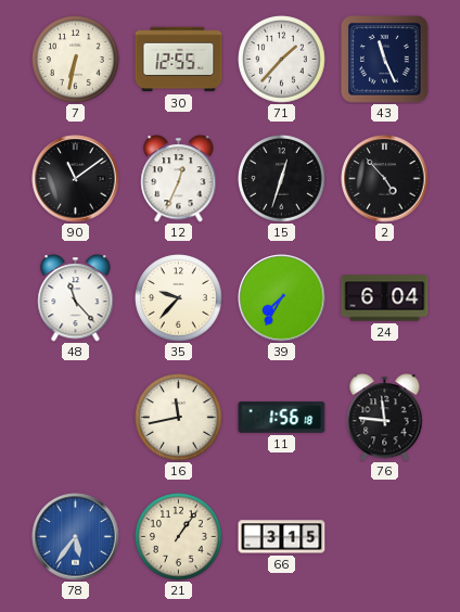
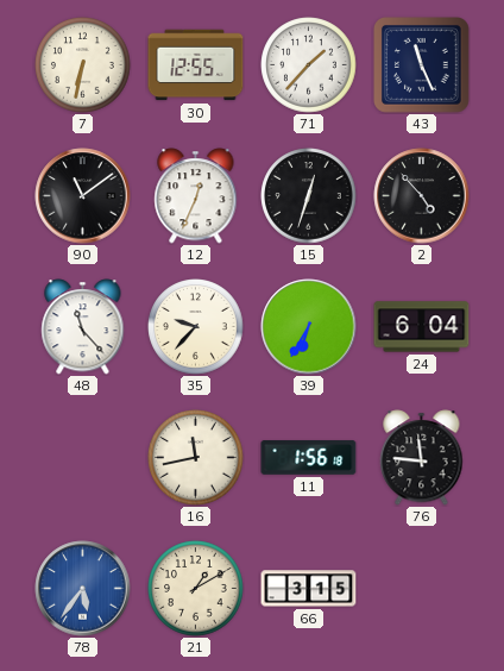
39: 7:35 -> 6:35
21: 1:06 -> 1:10
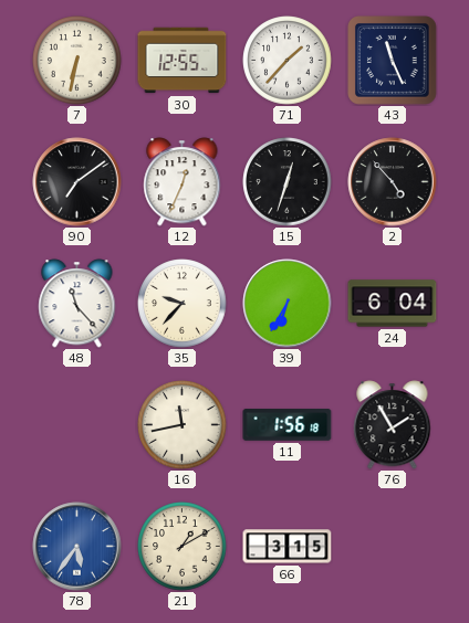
90: 11:09 -> 7:09
76: 11:46 -> 1:55
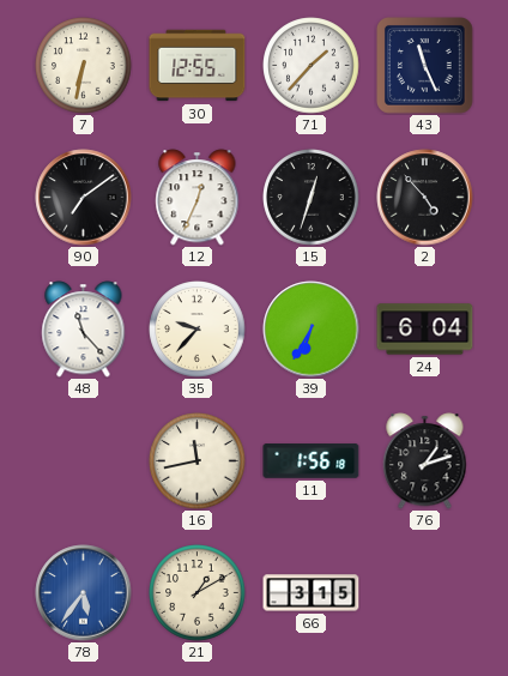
76: 1:55 -> 1:12
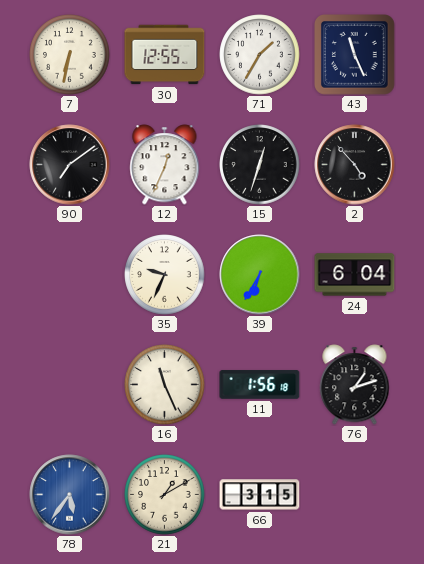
71: 1:37 -> 1:35
48: 11:23 -> none
35: 9:37 -> 9:34
16: 11:43 -> 11:26
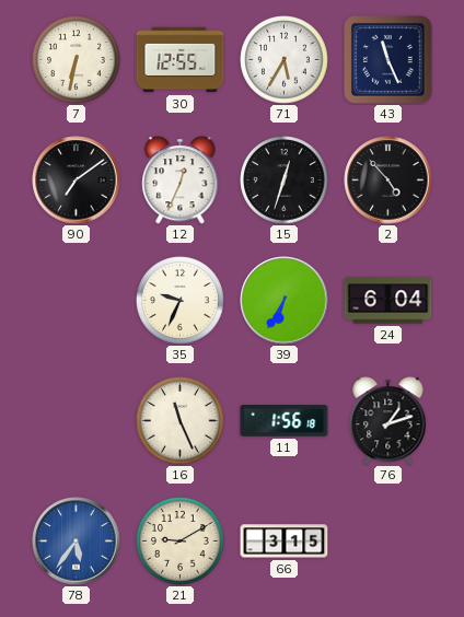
71: 1:35 -> 5:35
21: 1:10 -> 9:10
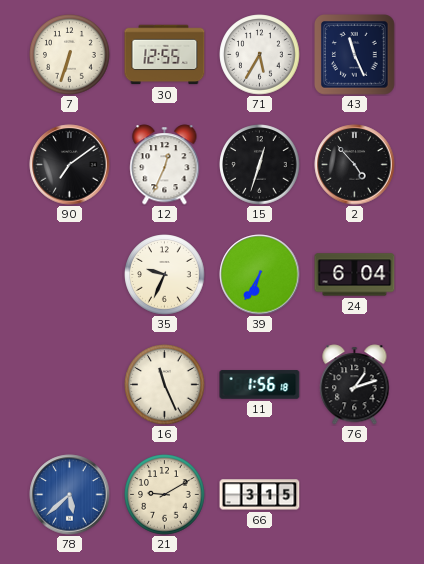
7: 6:32 -> 6:33
78: 5:36 -> 5:38
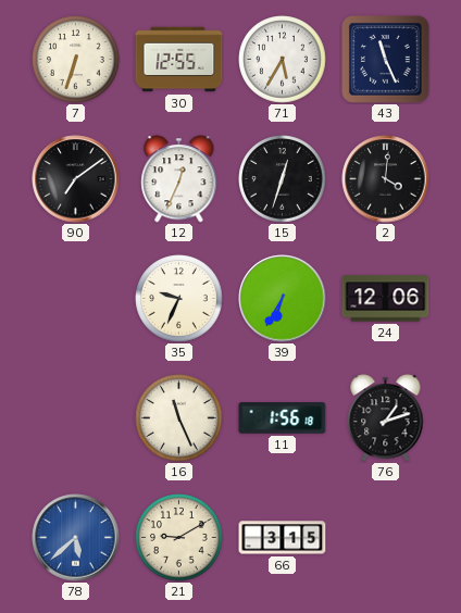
2: 4:53 -> 4:01
24: 6:04 -> 12:06
